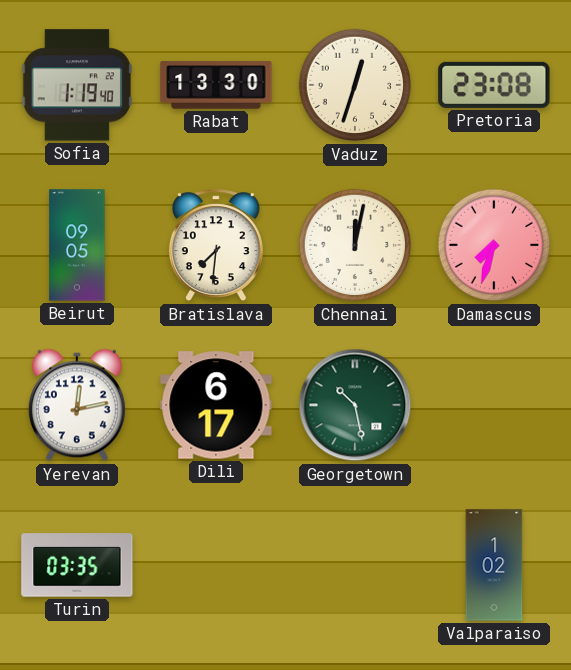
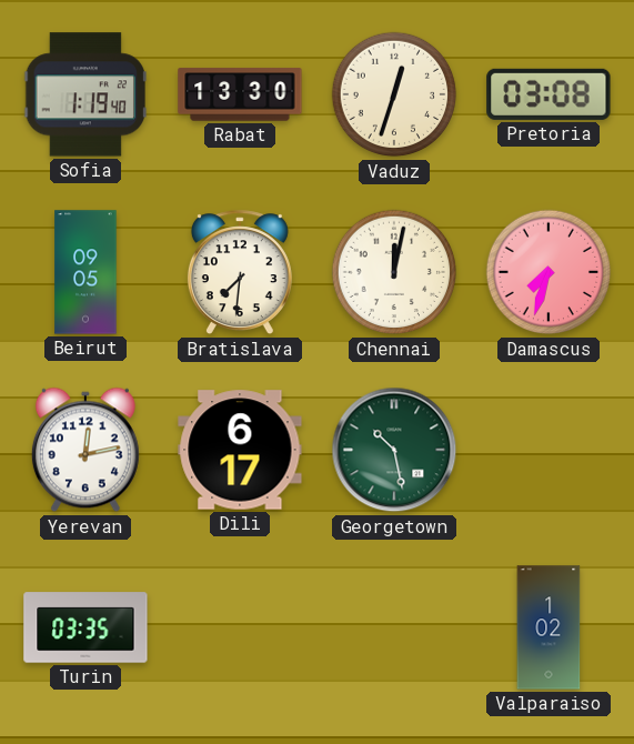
Pretoria: 23:08 -> 03:08
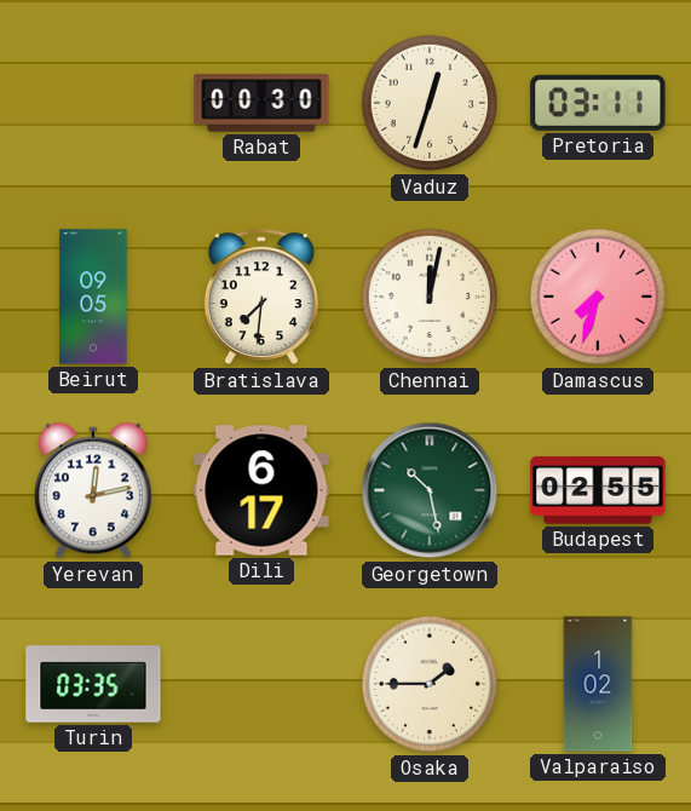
Sofia: 1:19 -> none
Rabat: 13:30 -> 00:30
Pretoria: 03:08 -> 03:11
Budapest: none -> 02:55
Osaka: none -> 1:45
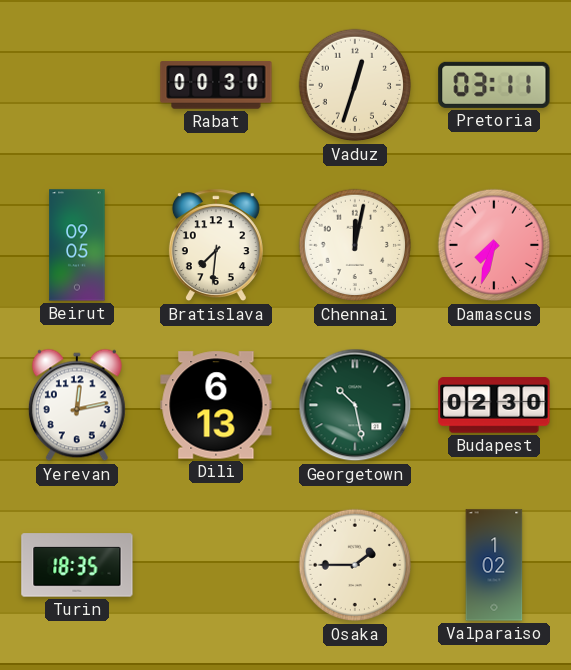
Dili: 6:17 -> 6:13
Budapest: 02:55 -> 02:30
Turin: 03:35 -> 18:35
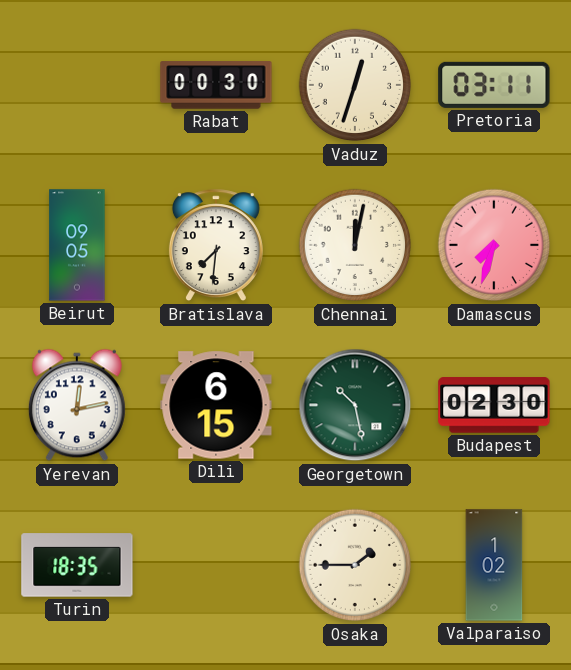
Dili: 6:13 -> 6:15
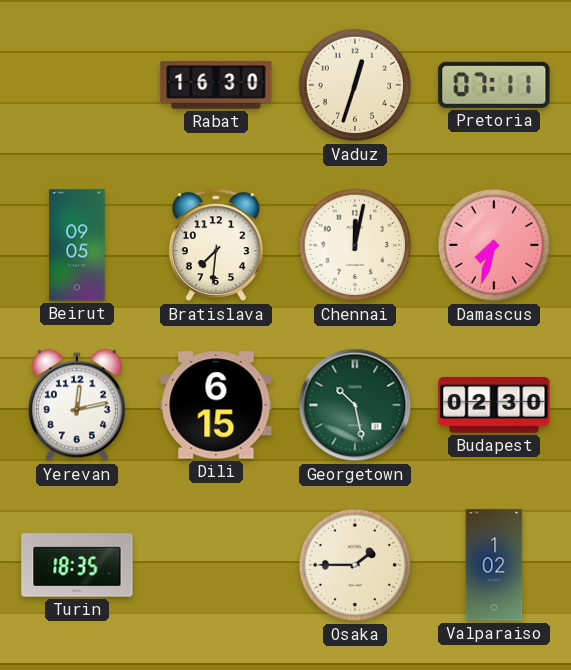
Rabat: 00:30 -> 16:30
Pretoria: 03:11 -> 07:11
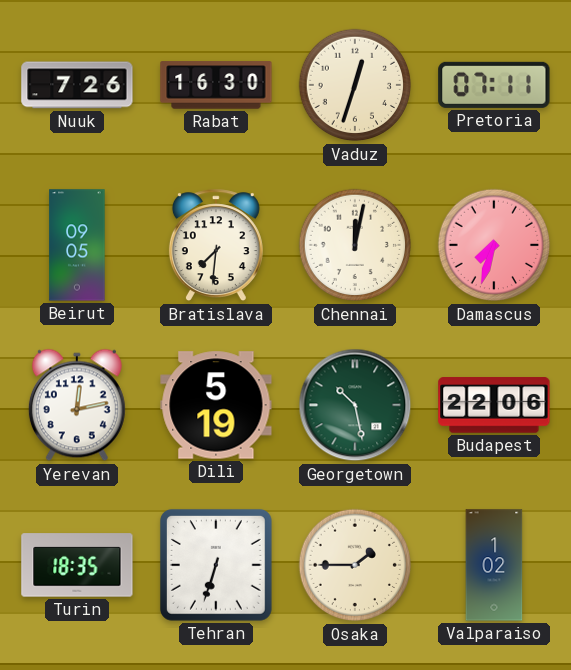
Nuuk: none -> 7:26
Dili: 6:15 -> 5:19
Budapest: 02:30 -> 22:06
Tehran: none -> 6:33
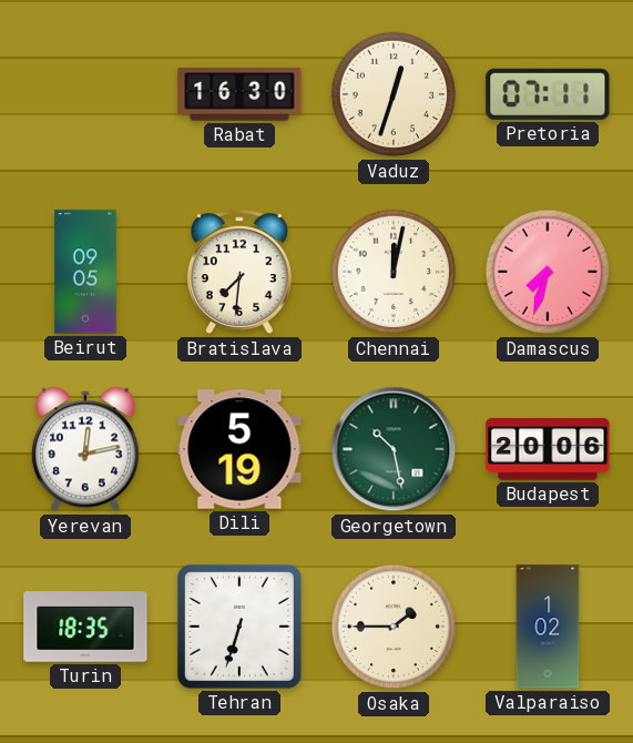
Nuuk: 7:26 -> none
Budapest: 22:06 -> 20:06
